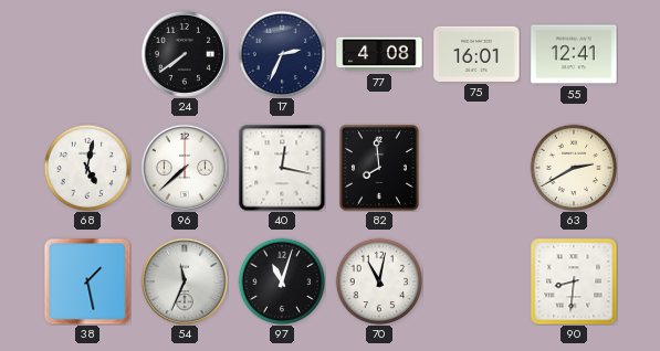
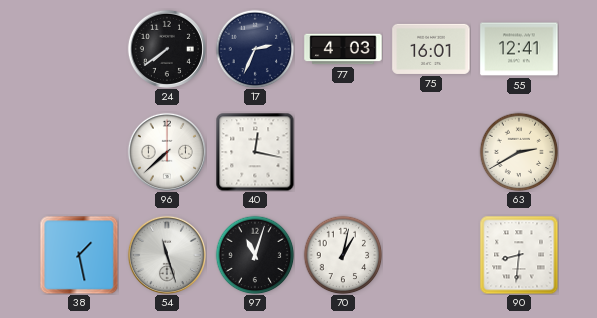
77: 4:08 -> 4:03
68: 5:02 -> none
82: 7:59 -> none
54: 11:34 -> 11:27
70: 11:02 -> 1:02
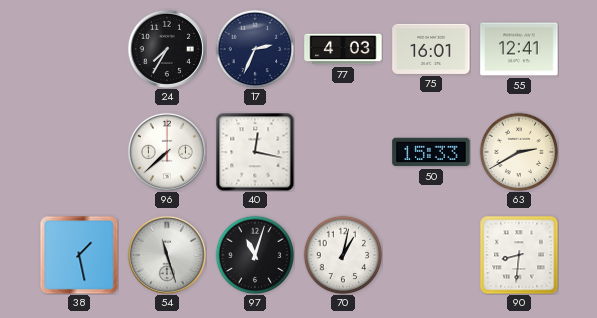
24: 7:39 -> 7:35
50: none -> 15:33
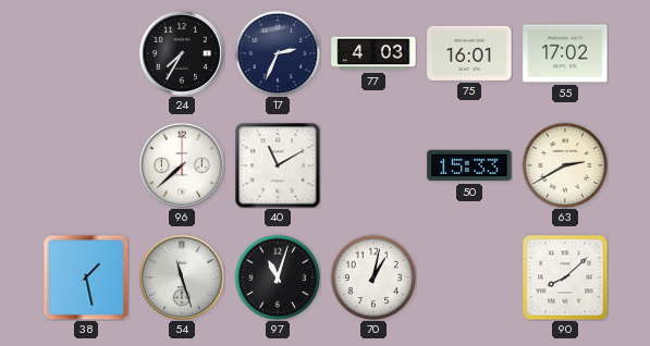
55: 12:41 -> 17:02
40: 12:17 -> 11:10
90: 8:31 -> 8:08
